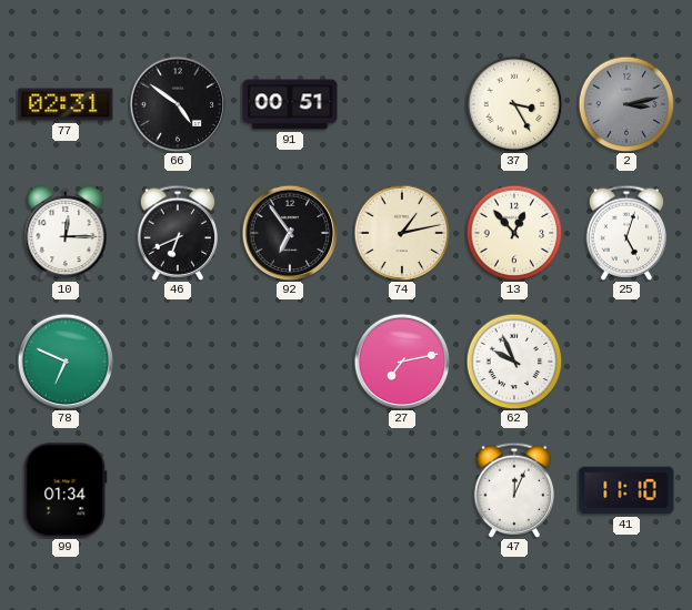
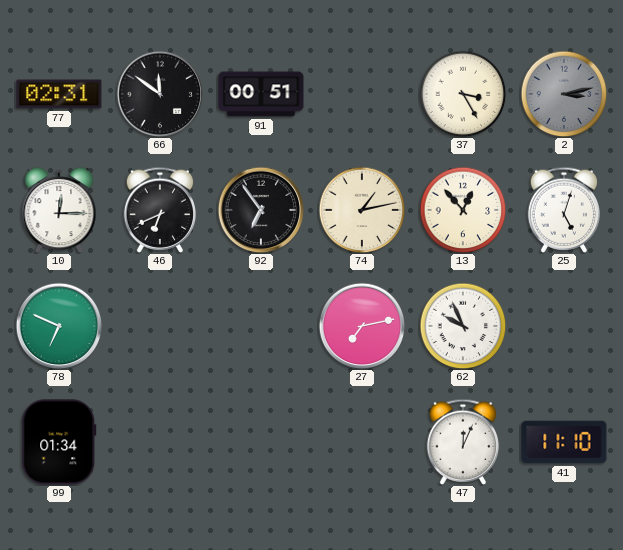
66: 4:51 -> 11:51
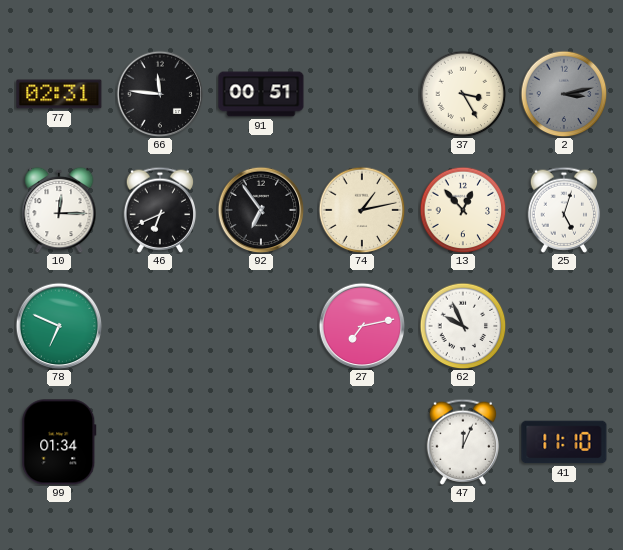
66: 11:51 -> 11:46
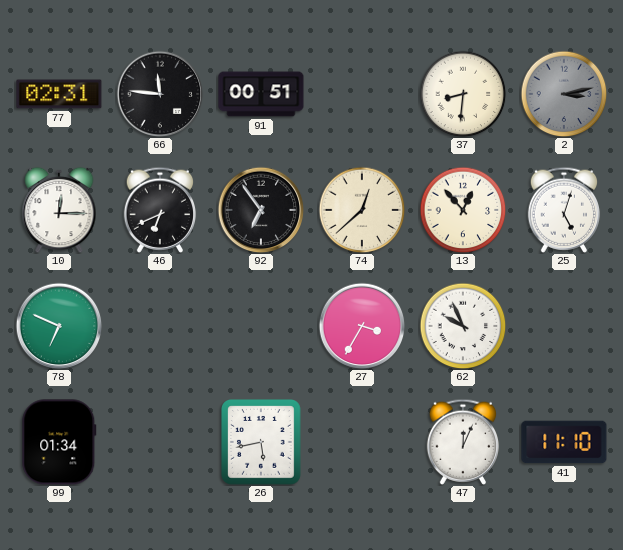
37: 3:25 -> 8:31
74: 1:13 -> 12:38
27: 7:13 -> 3:35
26: none -> 5:43
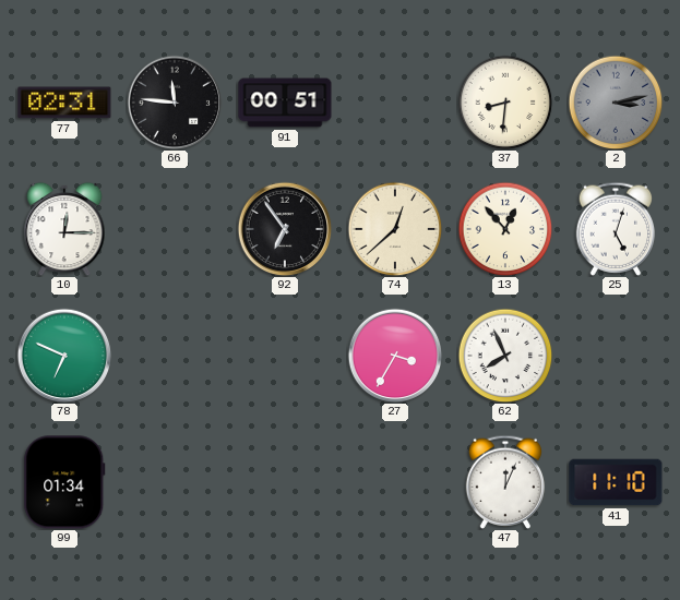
46: 6:41 -> none
62: 9:56 -> 7:56
26: 5:43 -> none
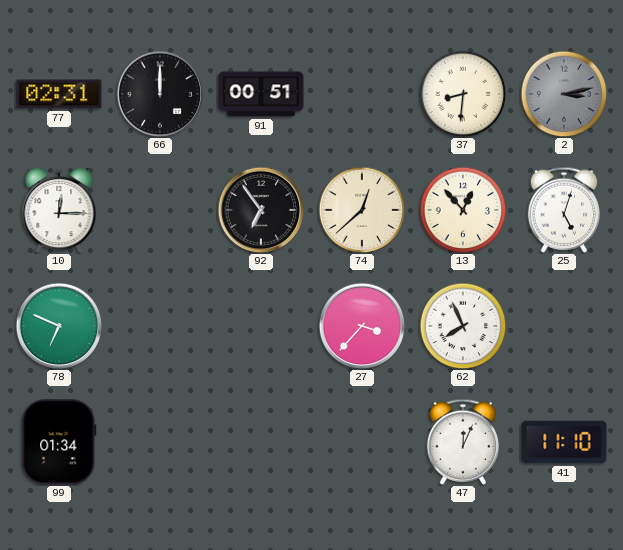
66: 11:46 -> 12:00
27: 3:35 -> 3:37
